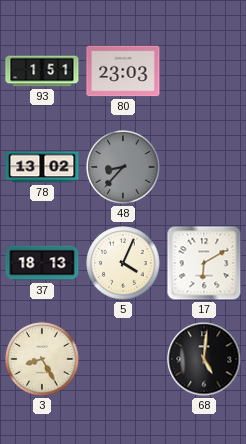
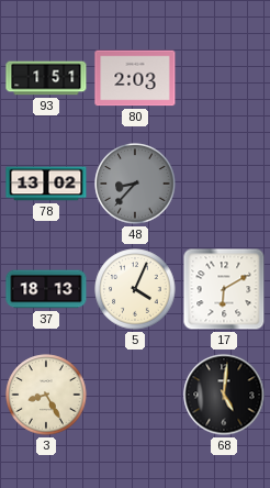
80: 23:03 -> 2:03
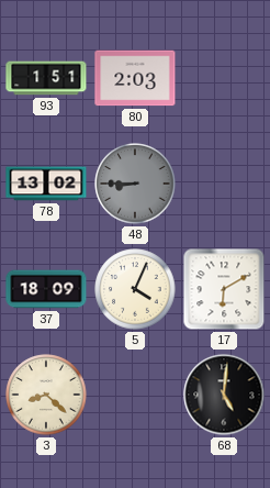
48: 8:37 -> 8:45
37: 18:13 -> 18:09
3: 8:25 -> 8:22
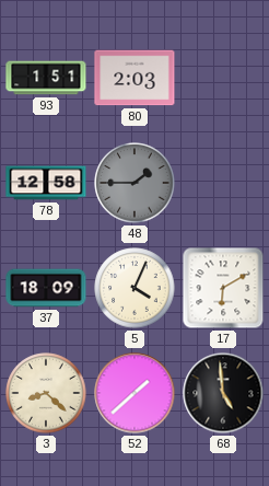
78: 13:02 -> 12:58
48: 8:45 -> 1:45
52: none -> 1:38
68: 5:01 -> 4:59
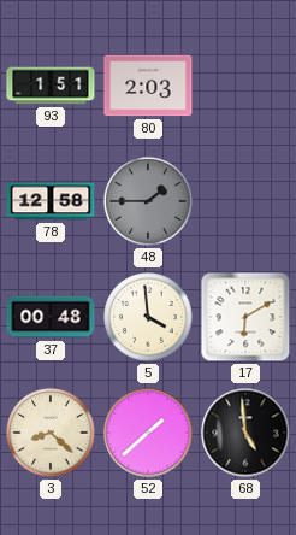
37: 18:09 -> 00:48
5: 4:04 -> 3:59
